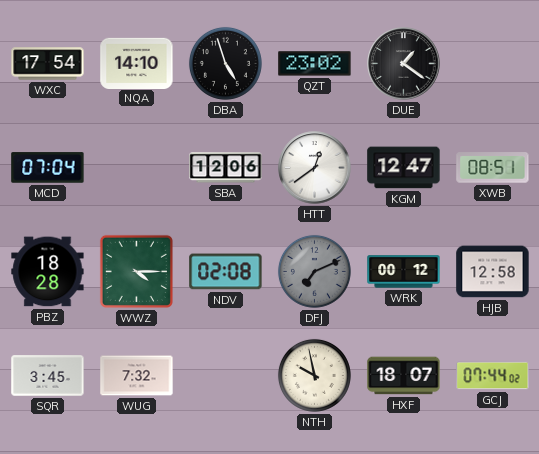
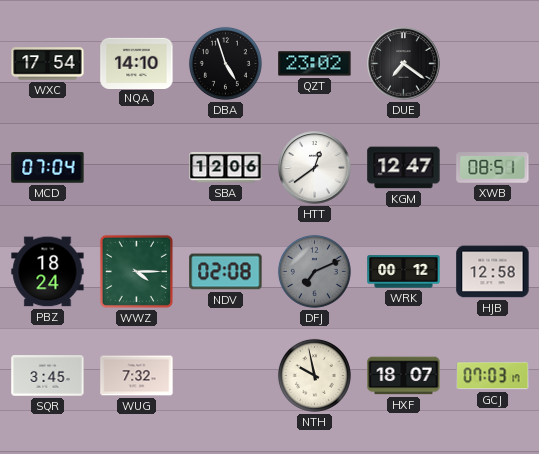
DUE: 1:21 -> 7:21
PBZ: 18:28 -> 18:24
GCJ: 07:44 -> 07:03
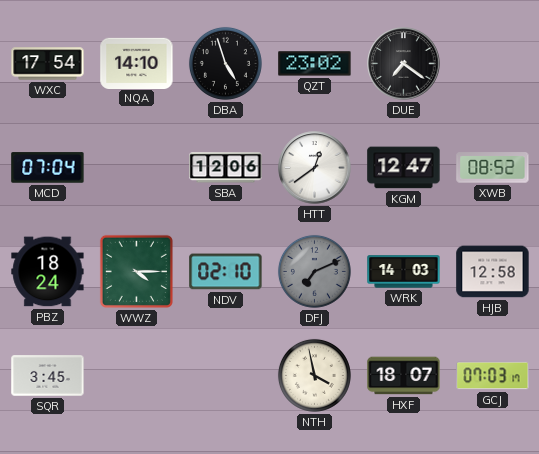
XWB: 08:51 -> 08:52
NDV: 02:08 -> 02:10
WRK: 00:12 -> 14:03
WUG: 7:32 -> none
NTH: 9:58 -> 3:58
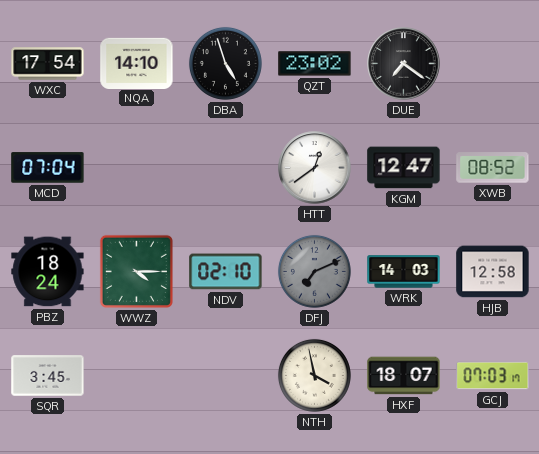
SBA: 12:06 -> none
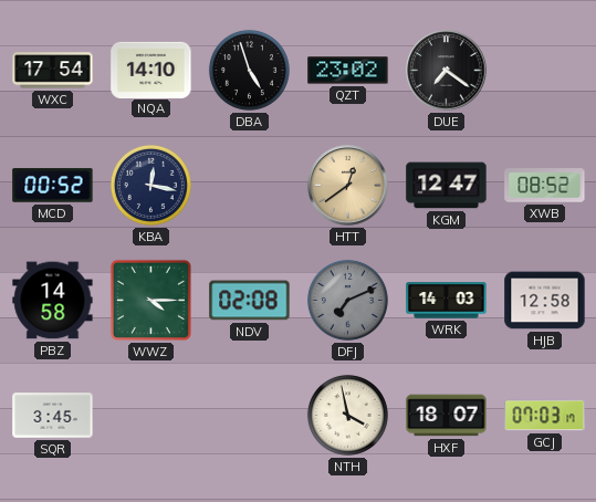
MCD: 07:04 -> 00:52
KBA: none -> 12:17
HTT dial: white -> champagne
PBZ: 18:24 -> 14:58
NDV: 02:10 -> 02:08
